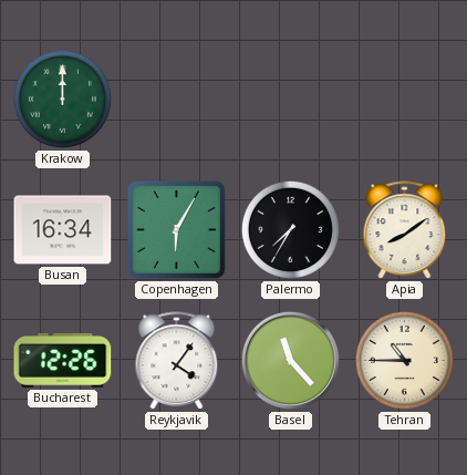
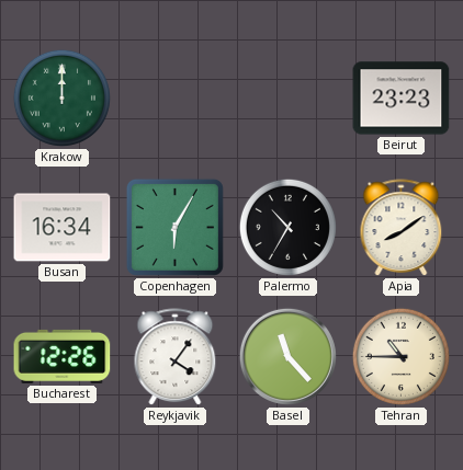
Beirut: none -> 23:23
Palermo: 7:35 -> 10:35
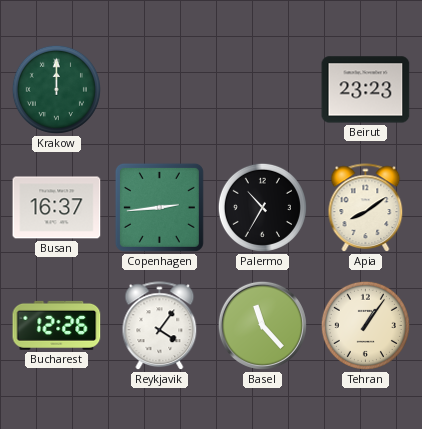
Busan: 16:34 -> 16:37
Copenhagen: 6:05 -> 2:44
Tehran: 10:45 -> 1:06
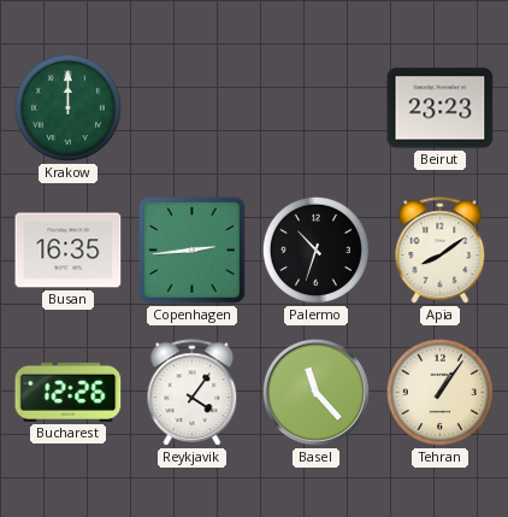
Busan: 16:37 -> 16:35
Palermo: 10:35 -> 10:33
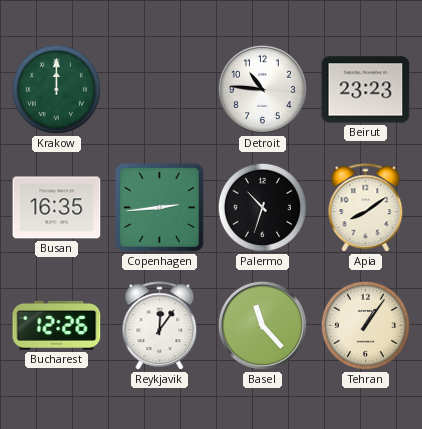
Detroit: none -> 10:46
Reykjavik: 4:06 -> 12:06
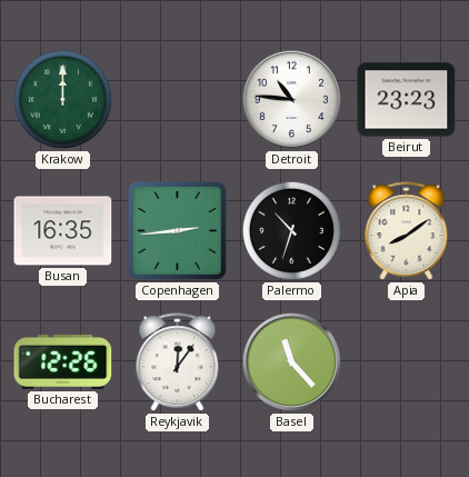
Tehran: 1:06 -> none
